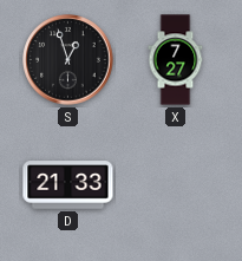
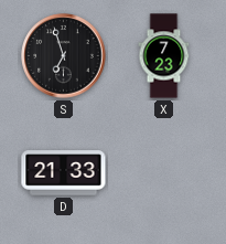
S: 12:57 -> 6:57
X: 7:27 -> 7:23
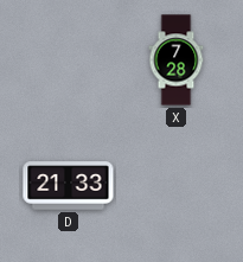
S: 6:57 -> none
X: 7:23 -> 7:28
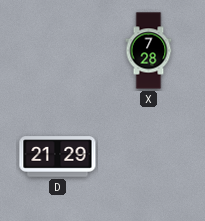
D: 21:33 -> 21:29
